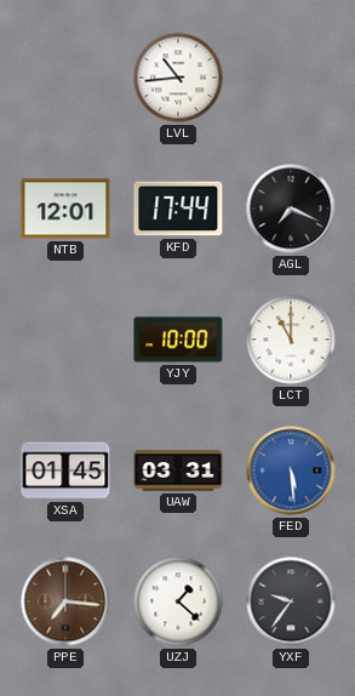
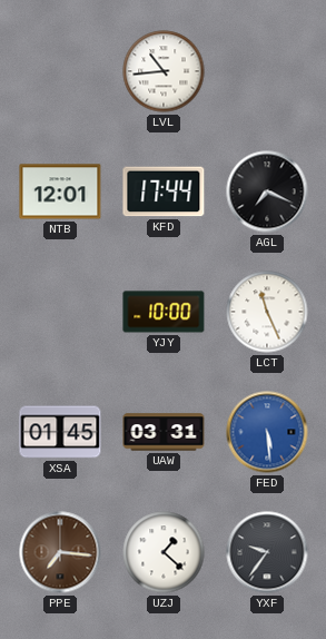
LCT: 11:00 -> 11:26
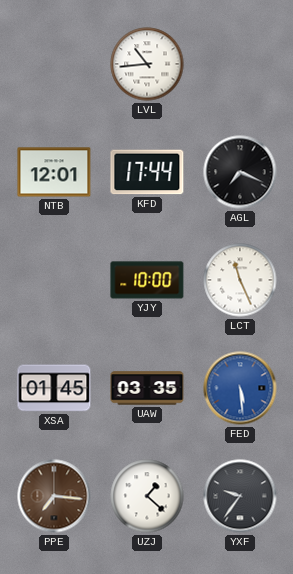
UAW: 03:31 -> 03:35
